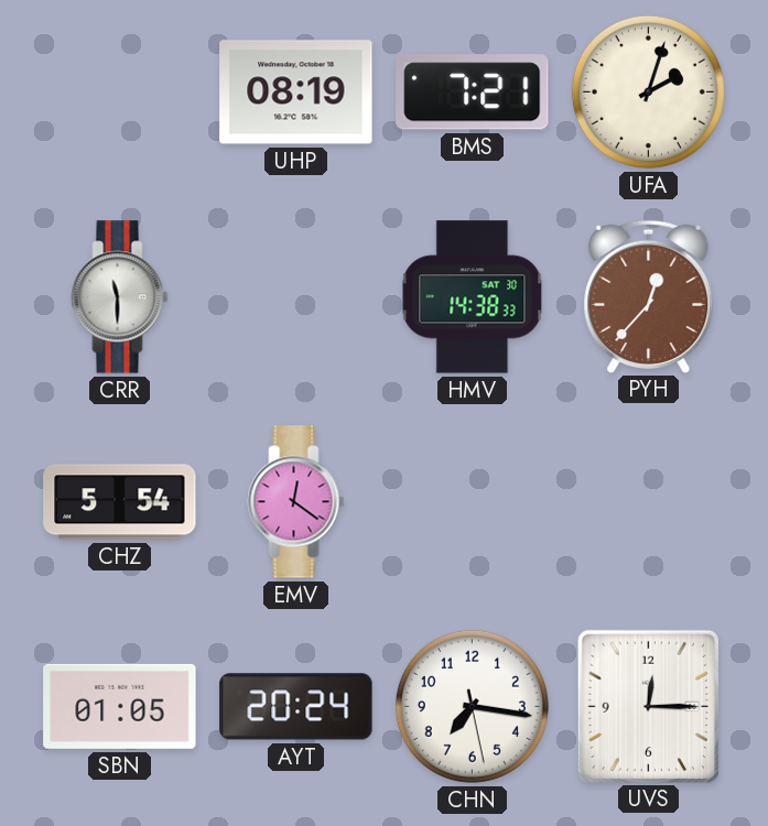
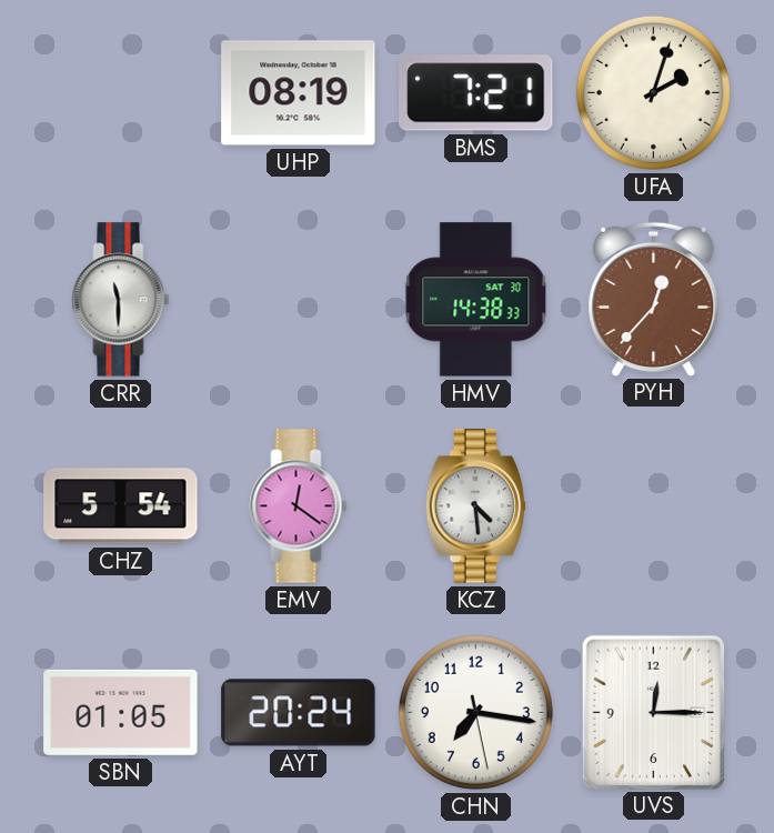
KCZ: none -> 4:29
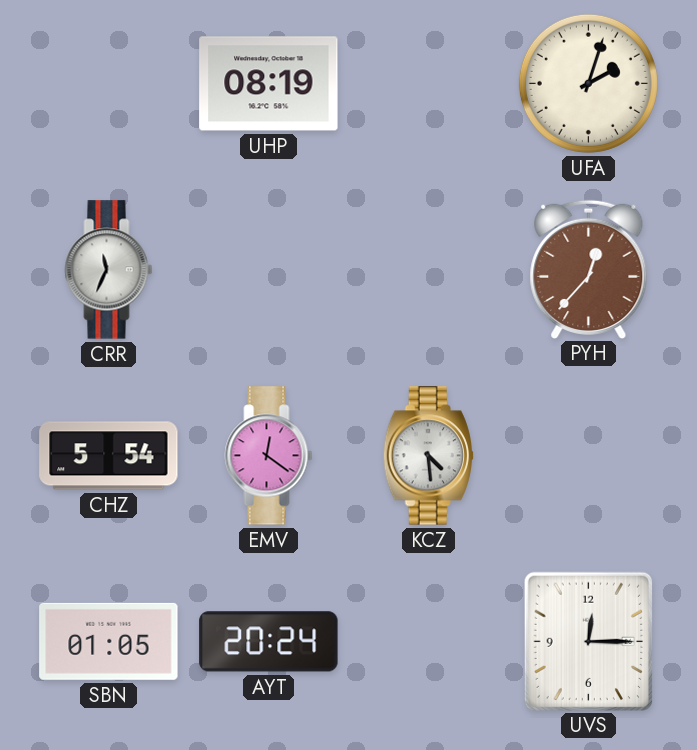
BMS: 7:21 -> none
CRR: 11:30 -> 11:34
HMV: 14:38 -> none
CHN: 7:16 -> none
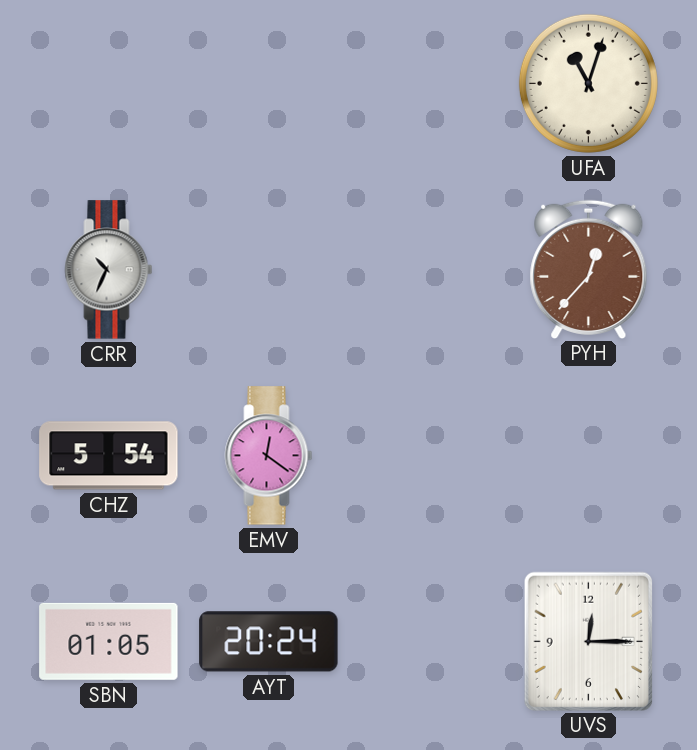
UHP: 08:19 -> none
UFA: 2:03 -> 11:03
CRR: 11:34 -> 10:34
KCZ: 4:29 -> none
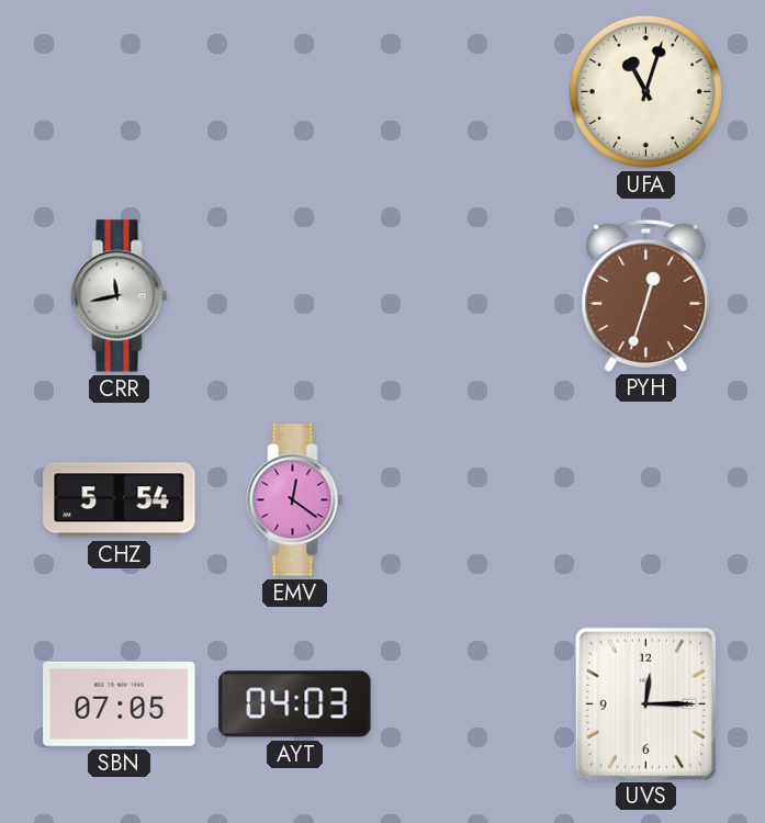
CRR: 10:34 -> 11:43
PYH: 12:37 -> 12:33
SBN: 01:05 -> 07:05
AYT: 20:24 -> 04:03
